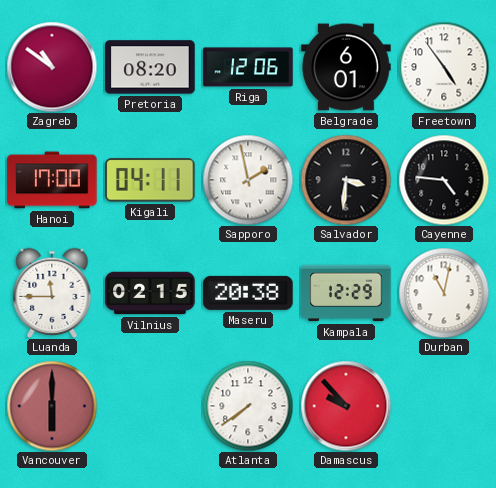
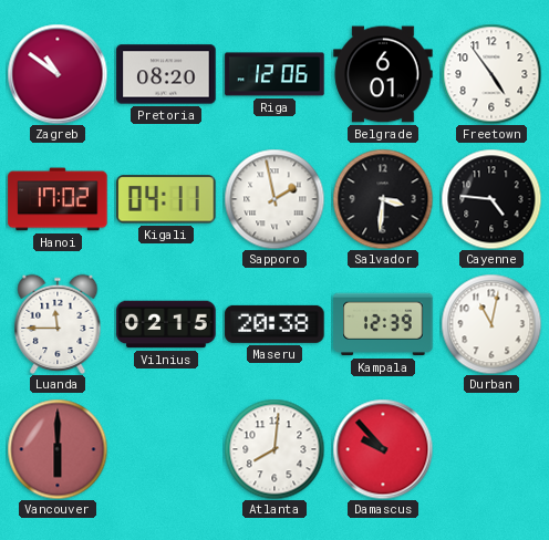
Hanoi: 17:00 -> 17:02
Kampala: 12:29 -> 12:39
Atlanta: 7:39 -> 8:01
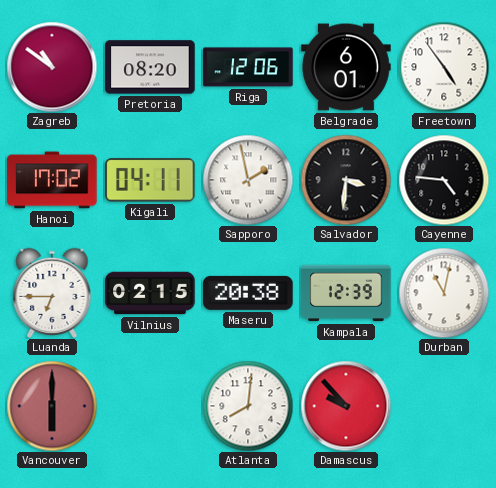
Luanda: 11:45 -> 6:45
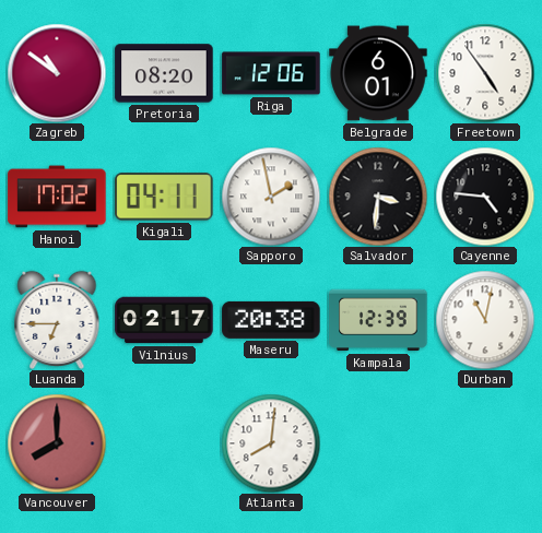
Vilnius: 02:15 -> 02:17
Vancouver: 6:00 -> 8:00
Damascus: 9:53 -> none
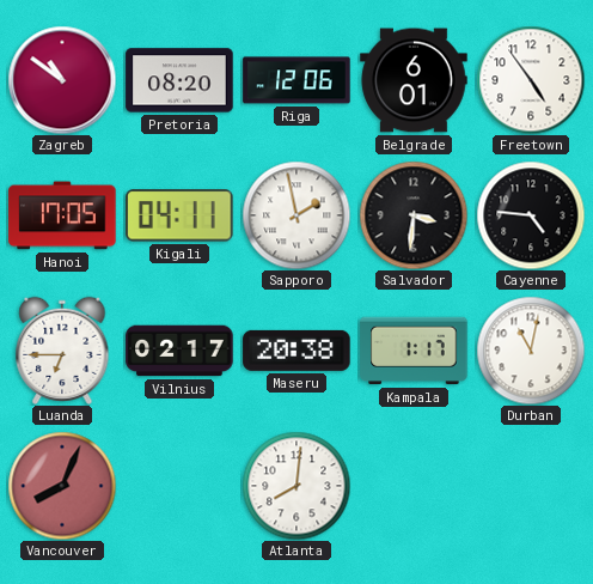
Hanoi: 17:02 -> 17:05
Kampala: 12:39 -> 1:17
Vancouver: 8:00 -> 8:04
